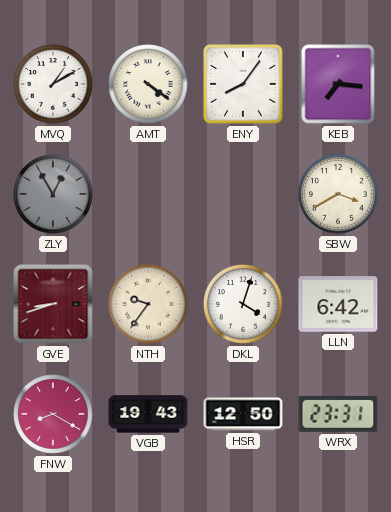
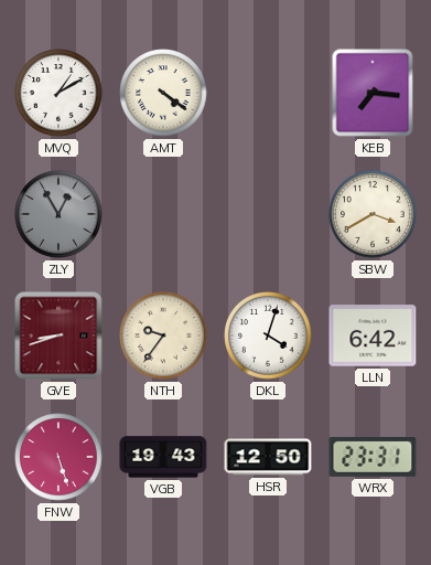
ENY: 8:06 -> none
FNW: 8:20 -> 5:27
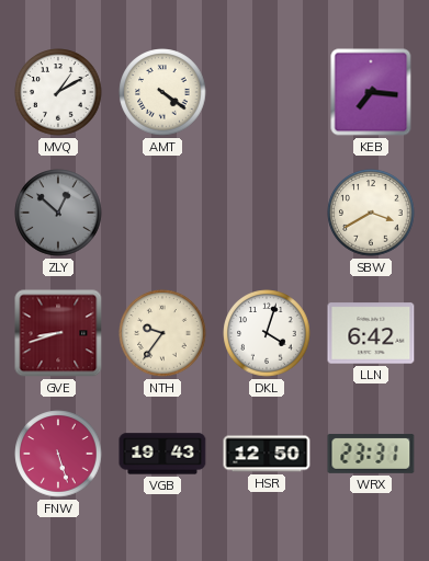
ZLY: 12:55 -> 12:52
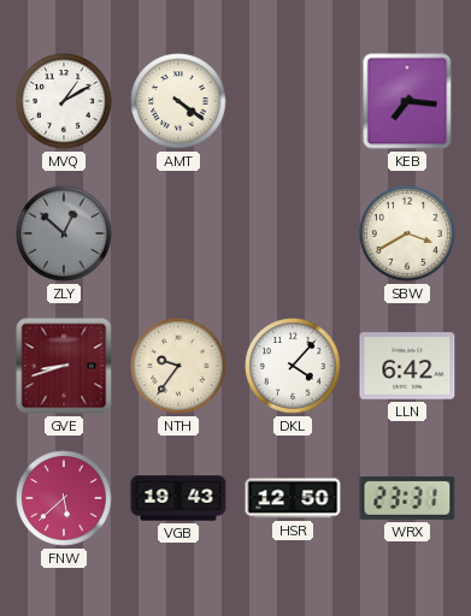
DKL: 4:03 -> 4:07
FNW: 5:27 -> 5:38
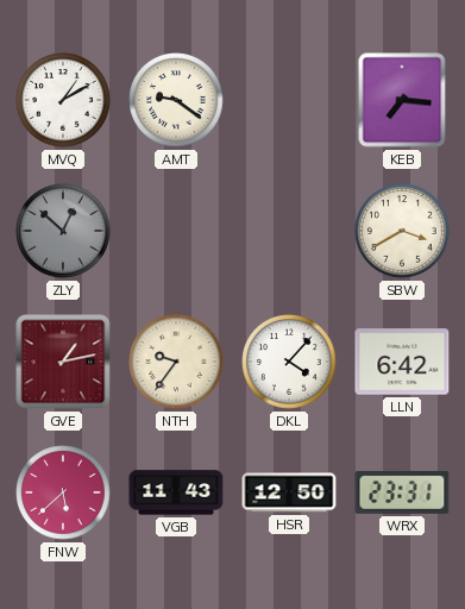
AMT: 4:21 -> 9:21
GVE: 8:42 -> 1:13
VGB: 19:43 -> 11:43
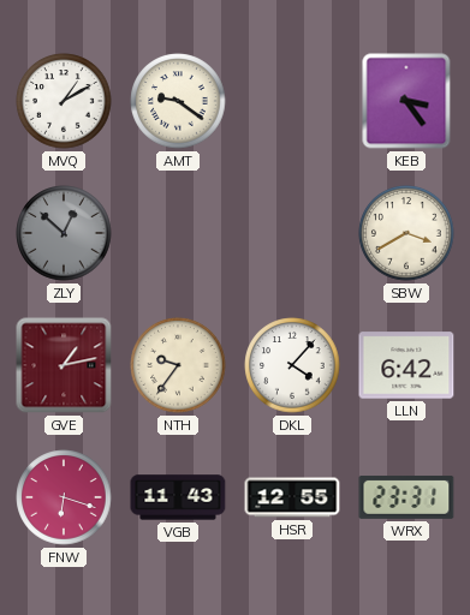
KEB: 7:16 -> 3:24
FNW: 5:38 -> 6:18
HSR: 12:50 -> 12:55
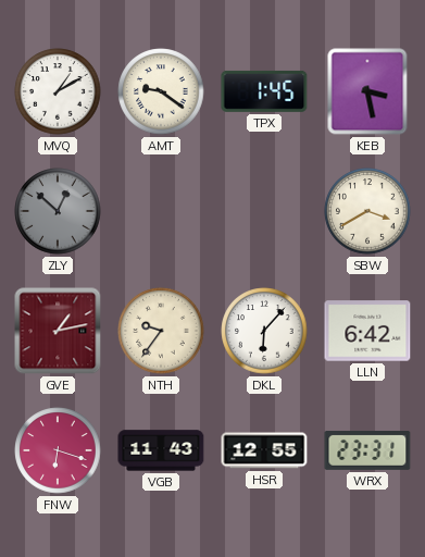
TPX: none -> 1:45
KEB: 3:24 -> 3:28
DKL: 4:07 -> 6:07
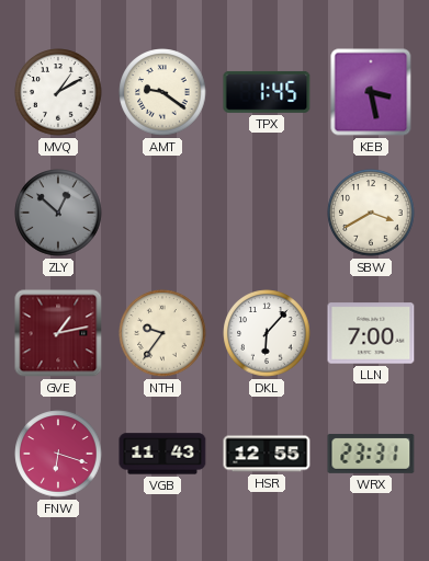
LLN: 6:42 -> 7:00
